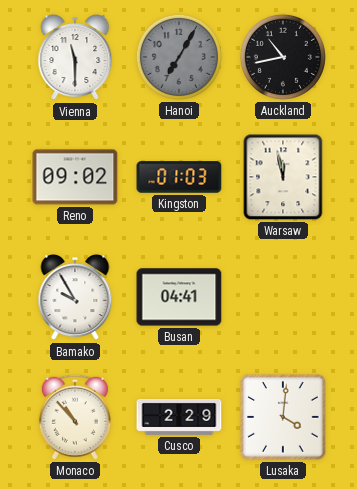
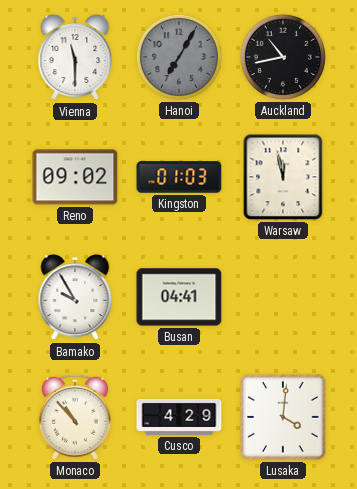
Cusco: 2:29 -> 4:29
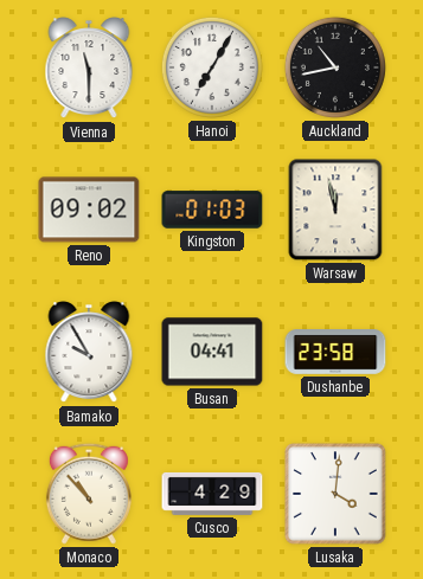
Hanoi dial: grey -> white
Dushanbe: none -> 23:58
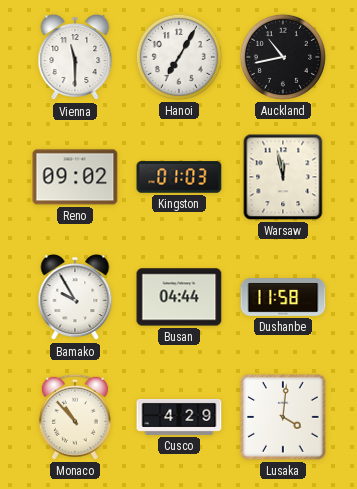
Busan: 04:41 -> 04:44
Dushanbe: 23:58 -> 11:58
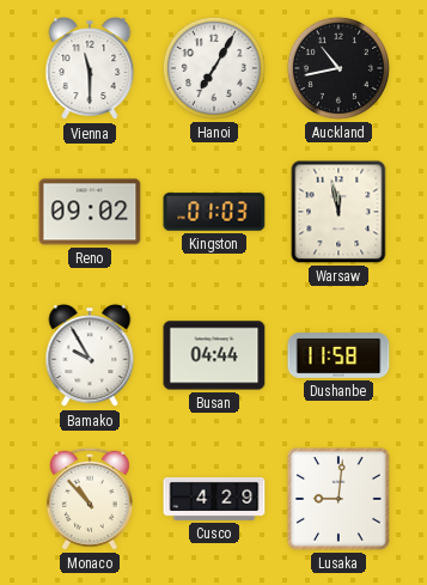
Lusaka: 4:01 -> 9:01
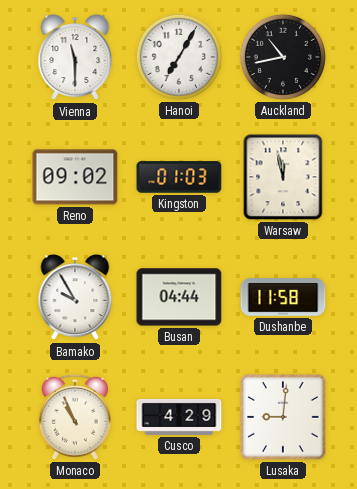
Monaco: 10:53 -> 10:56
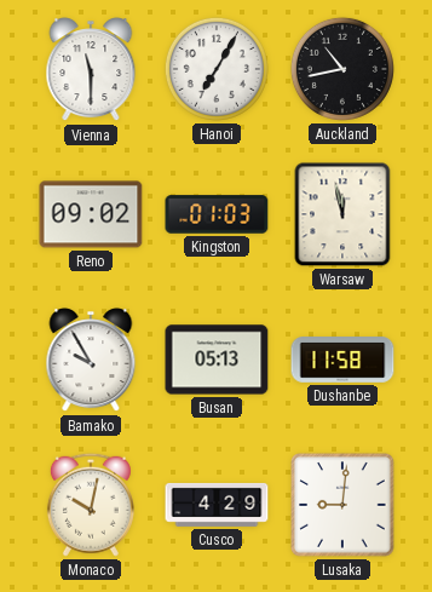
Busan: 04:44 -> 05:13
Monaco: 10:56 -> 10:02
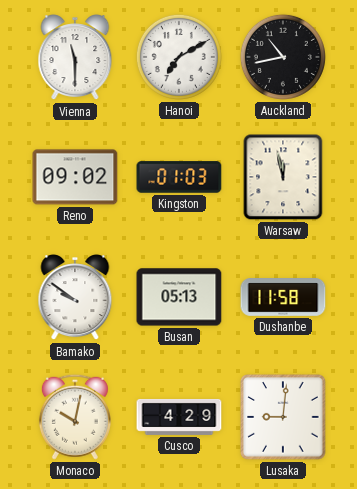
Hanoi: 7:05 -> 7:10
Bamako: 9:55 -> 9:51
